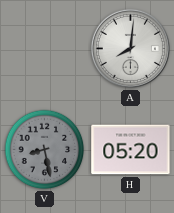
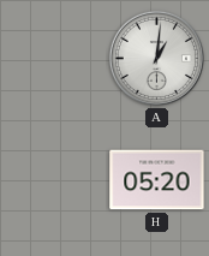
A: 8:01 -> 1:01
V: 8:28 -> none
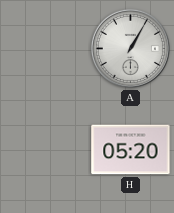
A: 1:01 -> 1:05
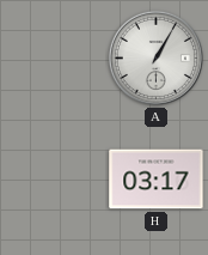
H: 05:20 -> 03:17
